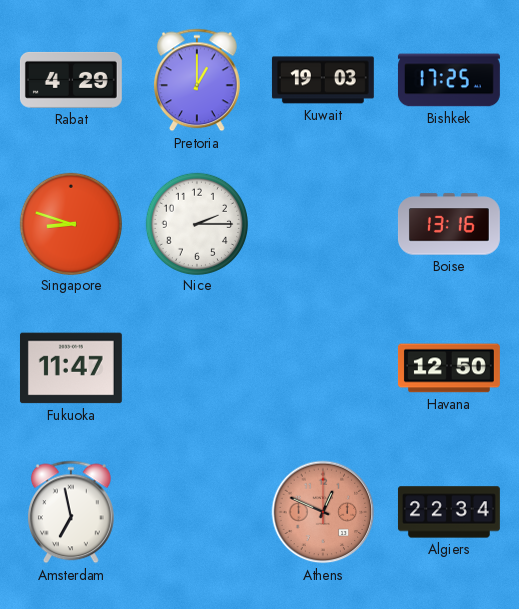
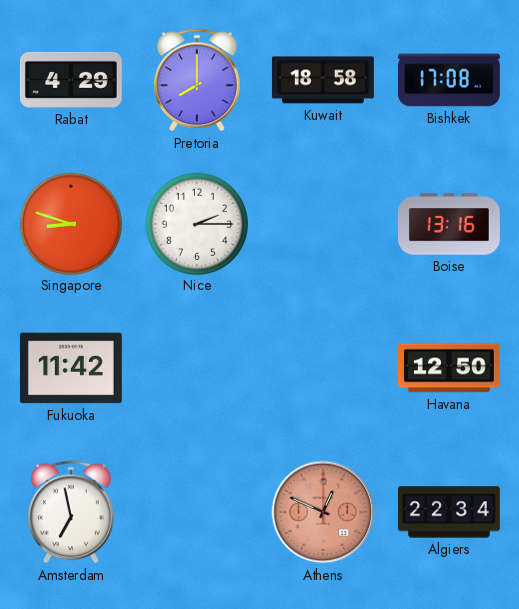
Pretoria: 1:00 -> 8:00
Kuwait: 19:03 -> 18:58
Bishkek: 17:25 -> 17:08
Fukuoka: 11:47 -> 11:42
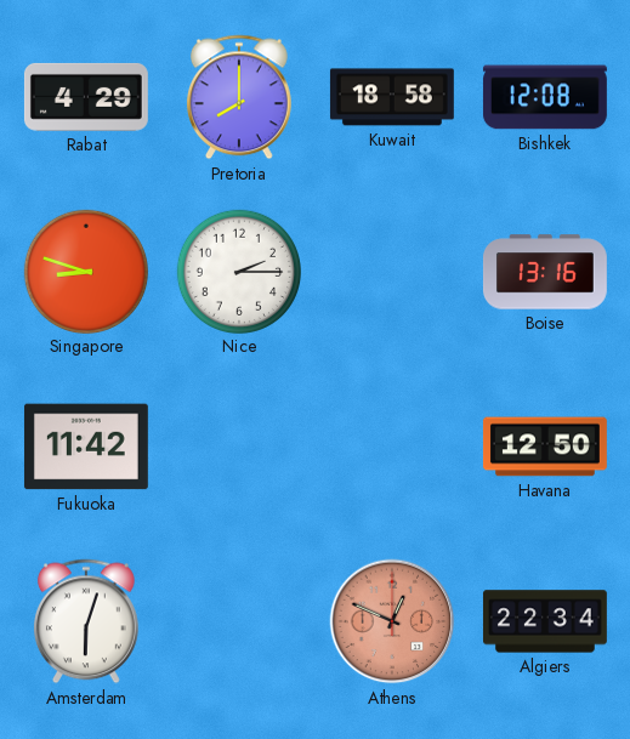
Bishkek: 17:08 -> 12:08
Amsterdam: 6:58 -> 6:03
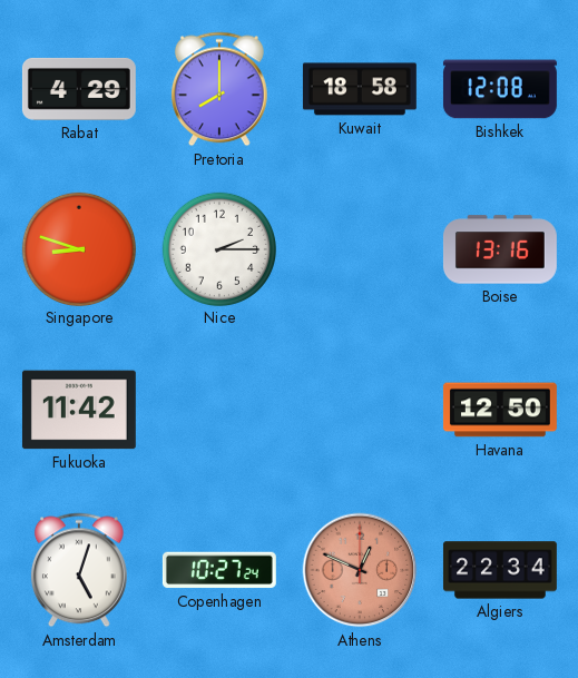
Amsterdam: 6:03 -> 5:03
Copenhagen: none -> 10:27
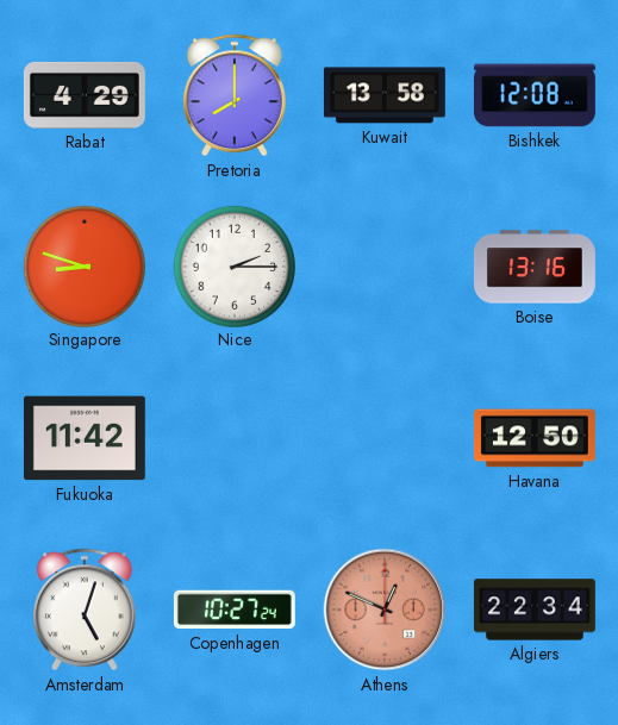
Kuwait: 18:58 -> 13:58
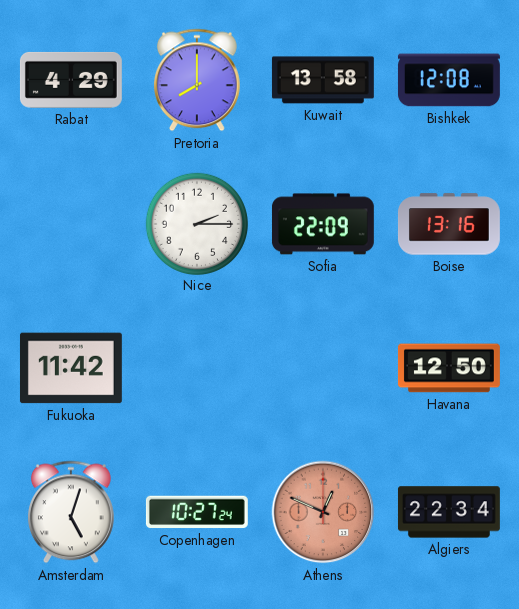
Singapore: 8:48 -> none
Sofia: none -> 22:09
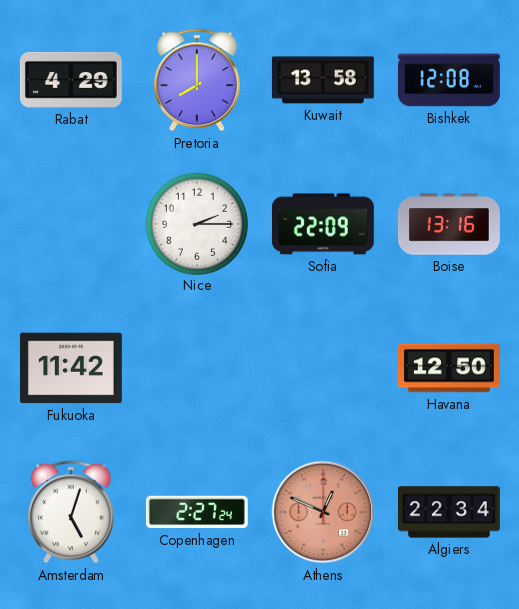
Copenhagen: 10:27 -> 2:27
